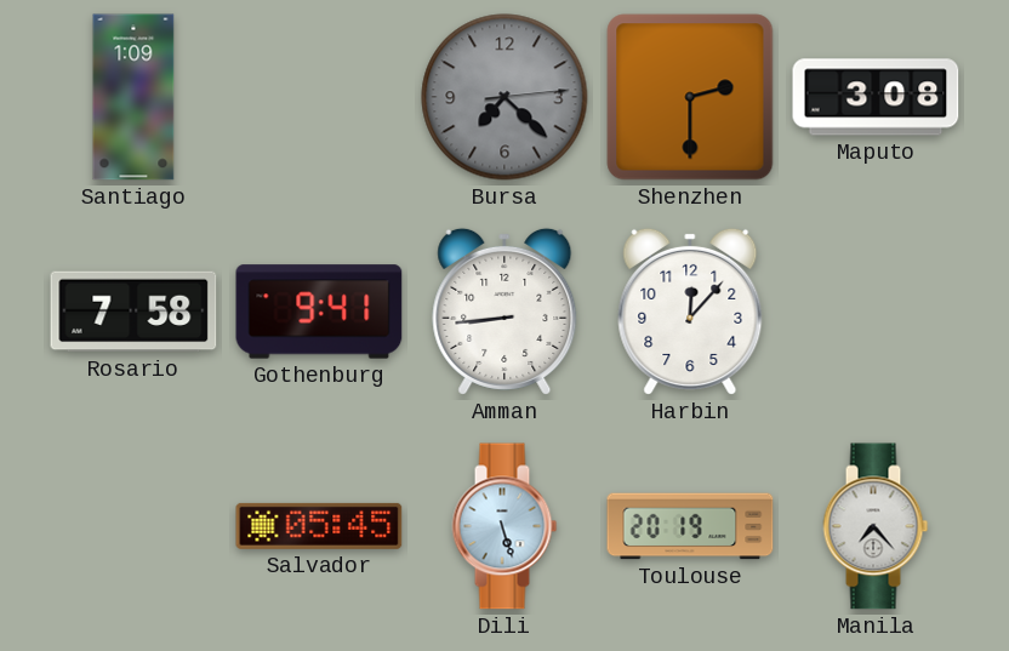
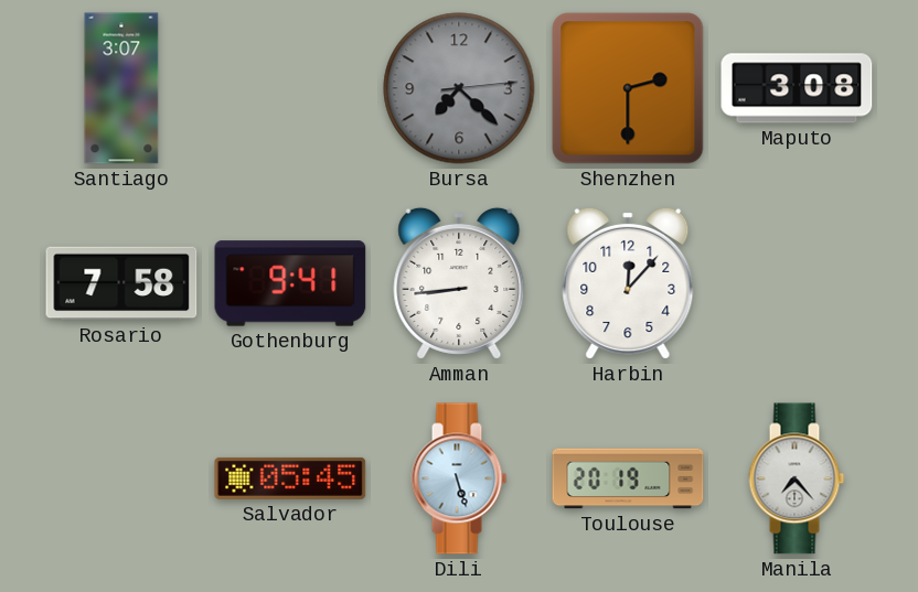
Santiago: 1:09 -> 3:07
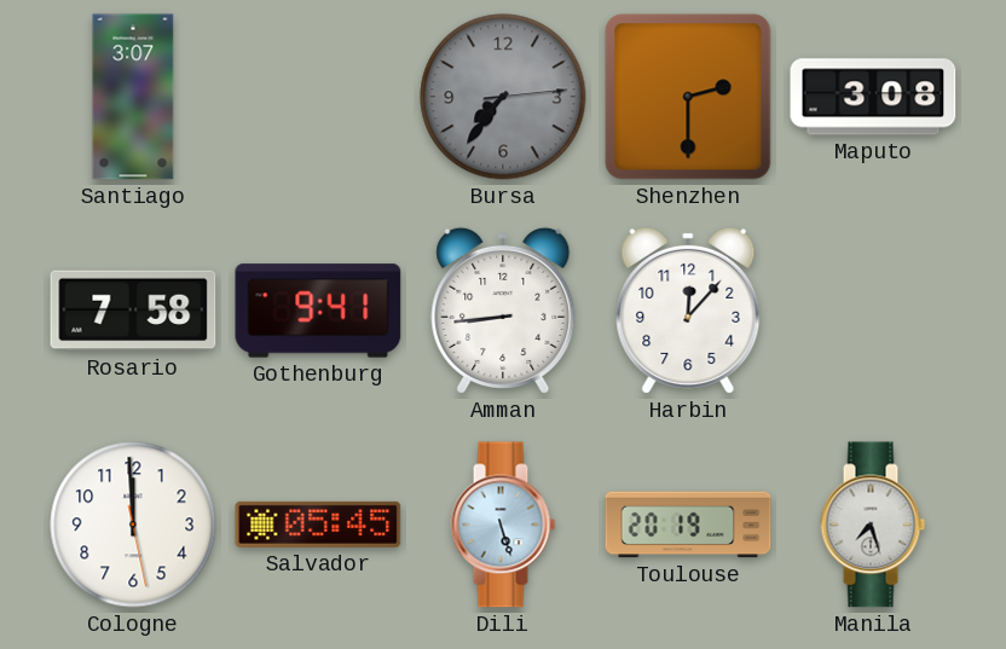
Bursa: 7:22 -> 7:36
Cologne: none -> 11:59
Manila: 7:23 -> 7:27
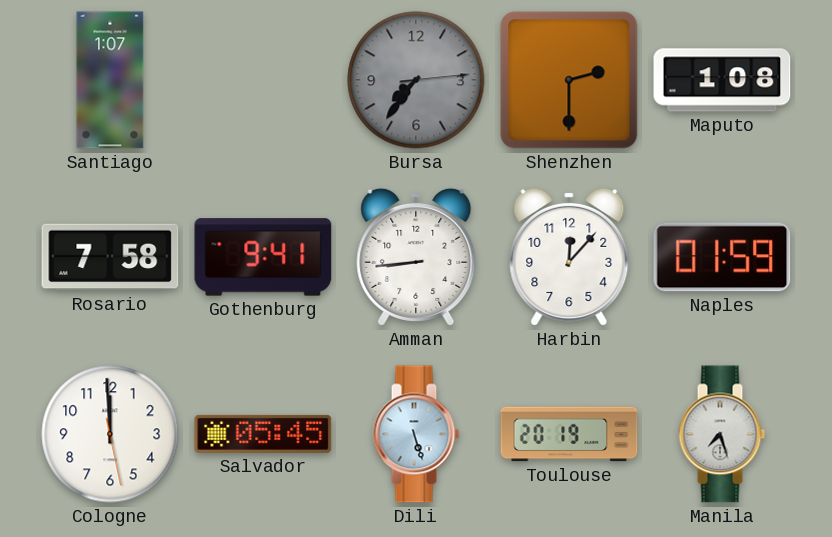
Santiago: 3:07 -> 1:07
Maputo: 3:08 -> 1:08
Naples: none -> 01:59
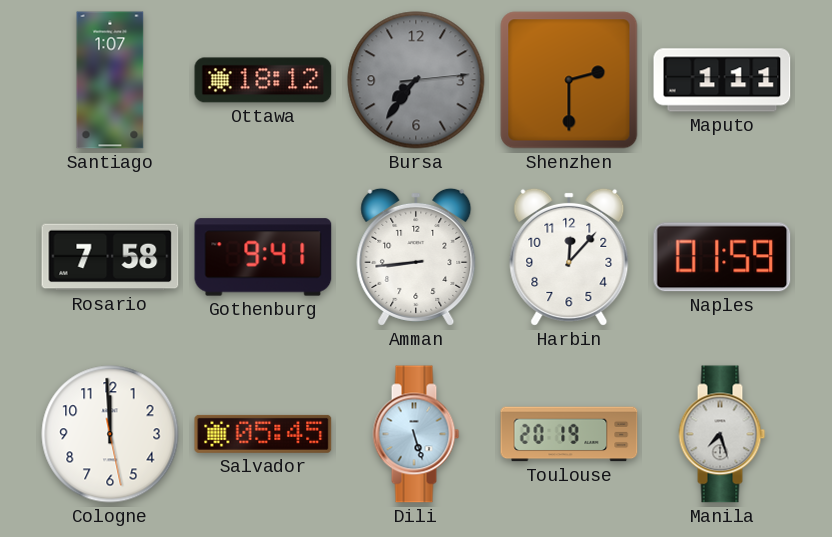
Ottawa: none -> 18:12
Maputo: 1:08 -> 1:11
